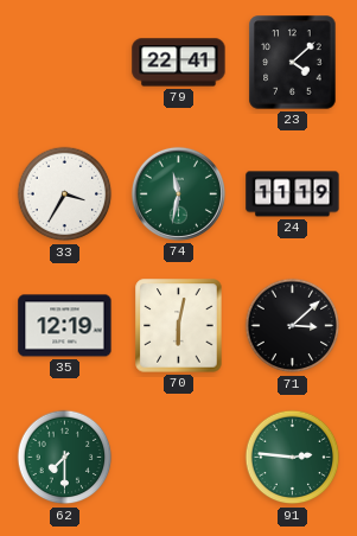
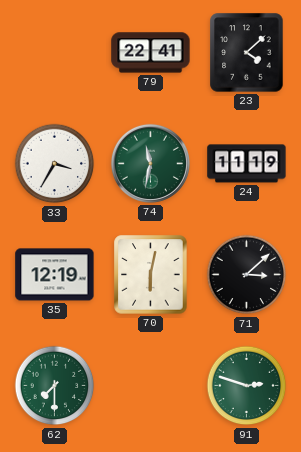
91: 2:46 -> 2:48
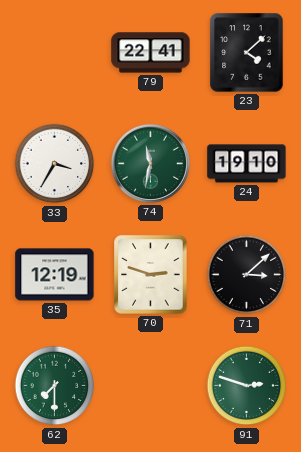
24: 11:19 -> 19:10
70: 6:02 -> 2:48
